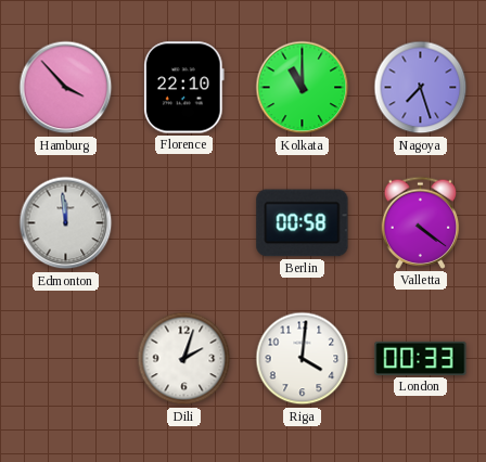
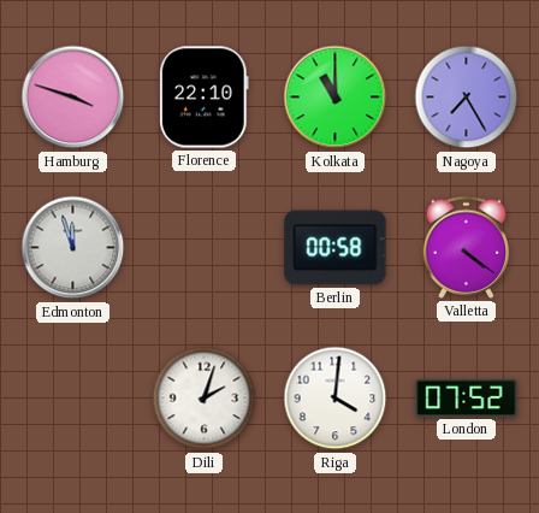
Hamburg: 3:53 -> 3:48
Nagoya: 7:27 -> 7:25
Edmonton: 11:59 -> 11:57
London: 00:33 -> 07:52
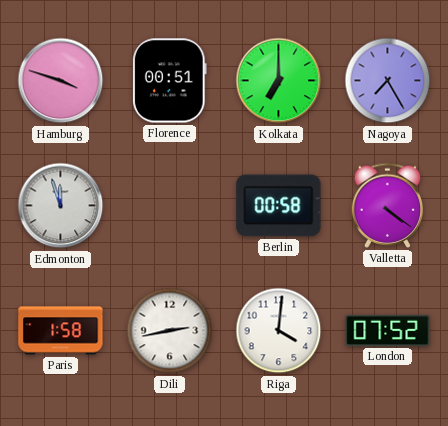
Florence: 22:10 -> 00:51
Kolkata: 11:00 -> 7:00
Paris: none -> 1:58
Dili: 2:03 -> 2:43
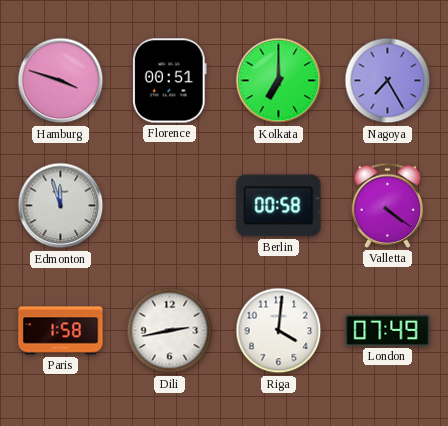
London: 07:52 -> 07:49
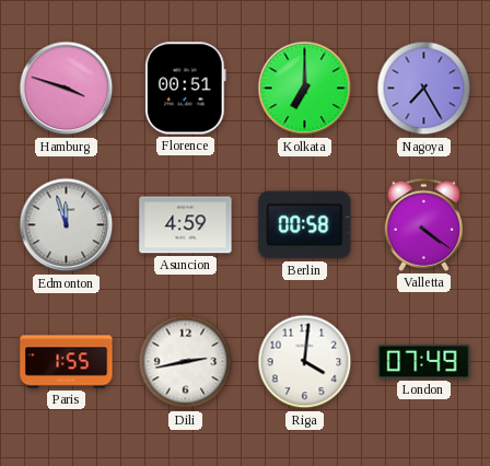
Asuncion: none -> 4:59
Paris: 1:58 -> 1:55
